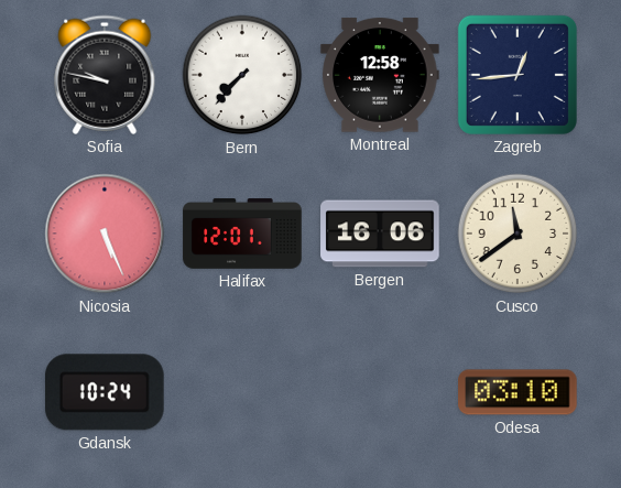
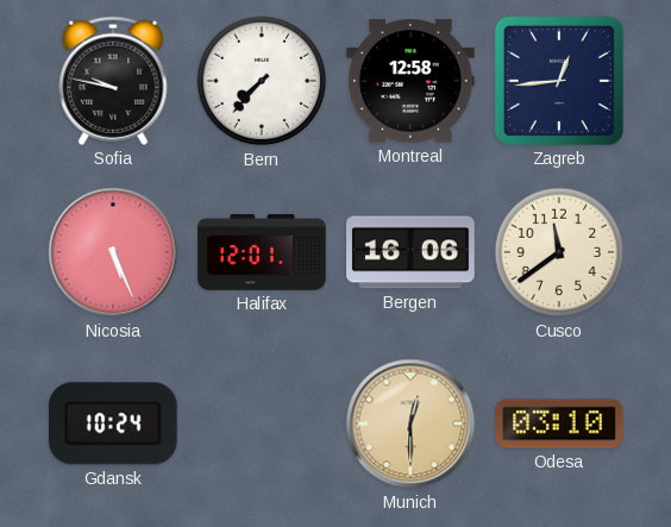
Munich: none -> 12:30
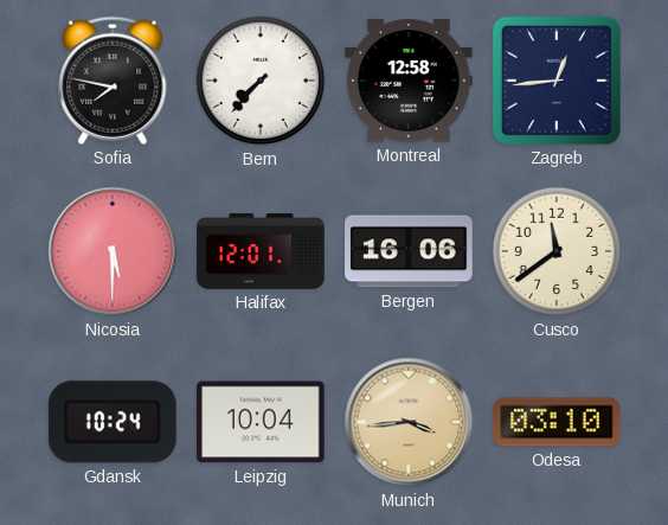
Sofia: 9:47 -> 7:47
Nicosia: 5:26 -> 5:30
Leipzig: none -> 10:04
Munich: 12:30 -> 3:44
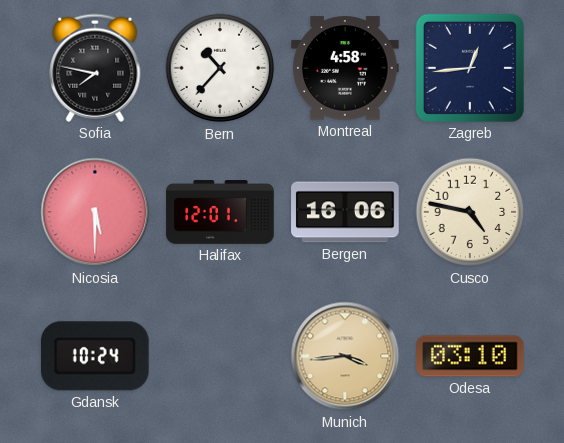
Bern: 7:37 -> 10:37
Montreal: 12:58 -> 4:58
Cusco: 11:39 -> 4:47
Leipzig: 10:04 -> none
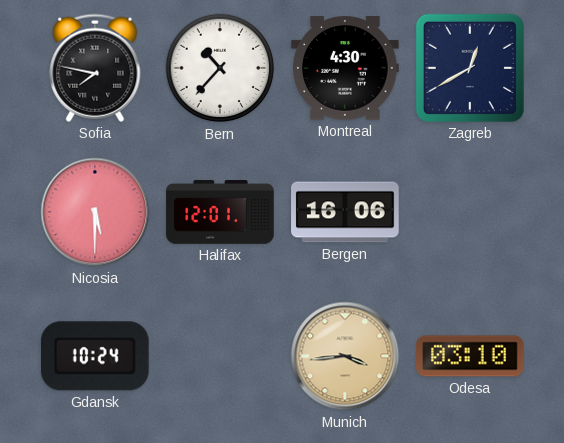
Montreal: 4:58 -> 4:30
Zagreb: 12:44 -> 12:40
Cusco: 4:47 -> none
